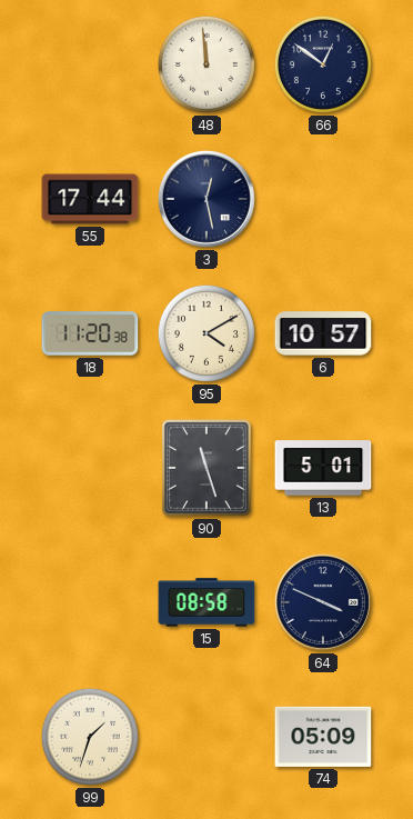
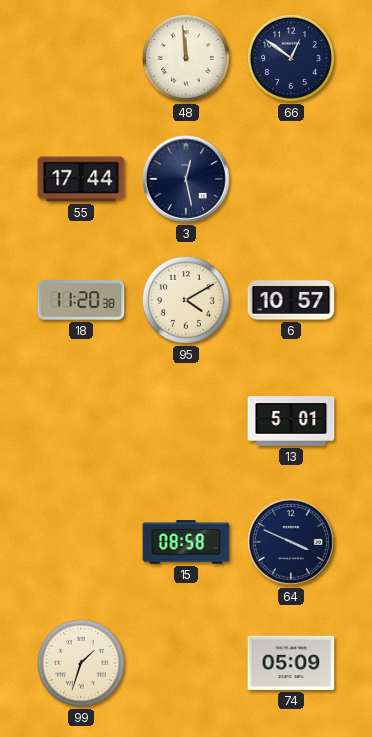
90: 11:27 -> none
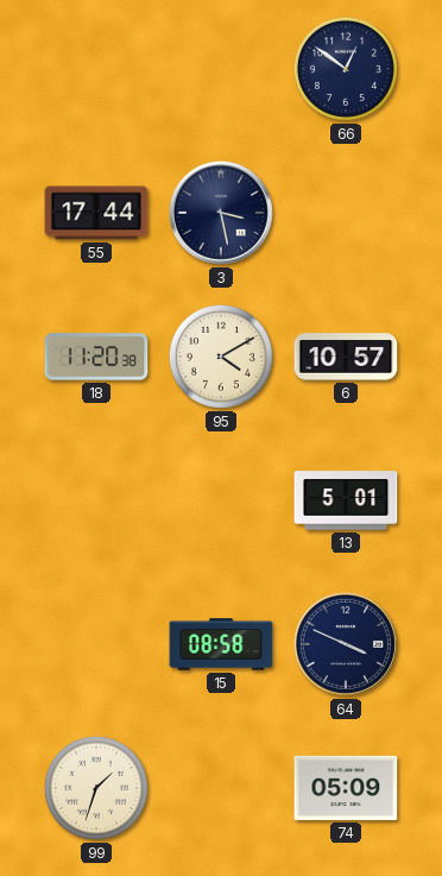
48: 11:59 -> none
3: 12:28 -> 3:28
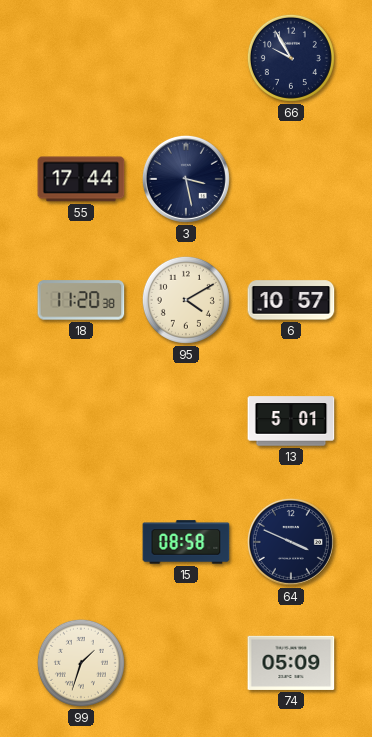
66: 12:51 -> 9:55
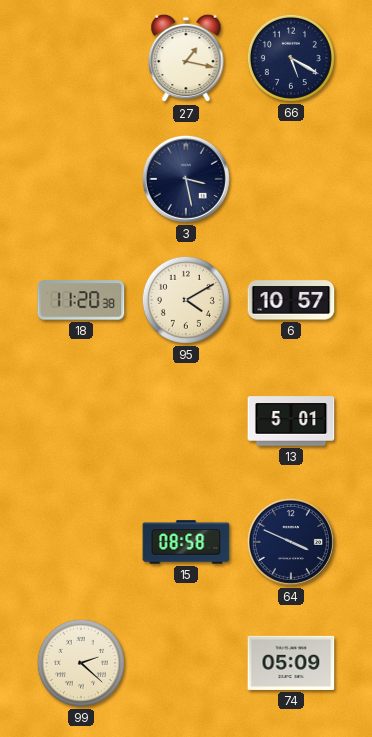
27: none -> 1:17
66: 9:55 -> 5:20
55: 17:44 -> none
99: 1:33 -> 2:22
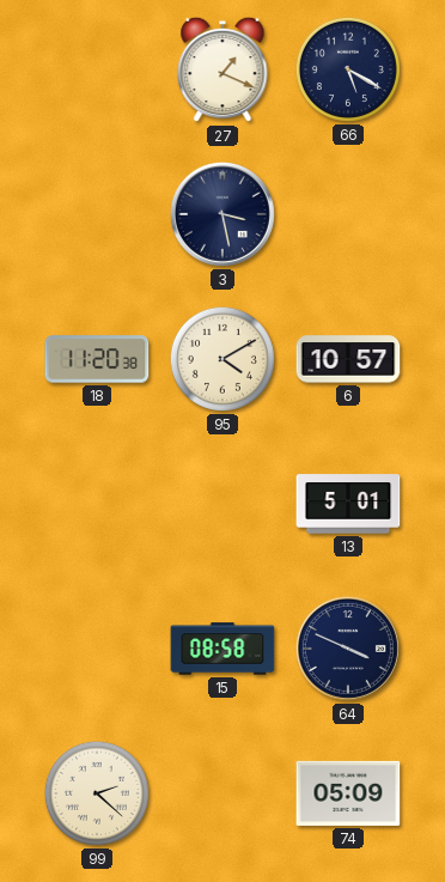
27: 1:17 -> 1:19
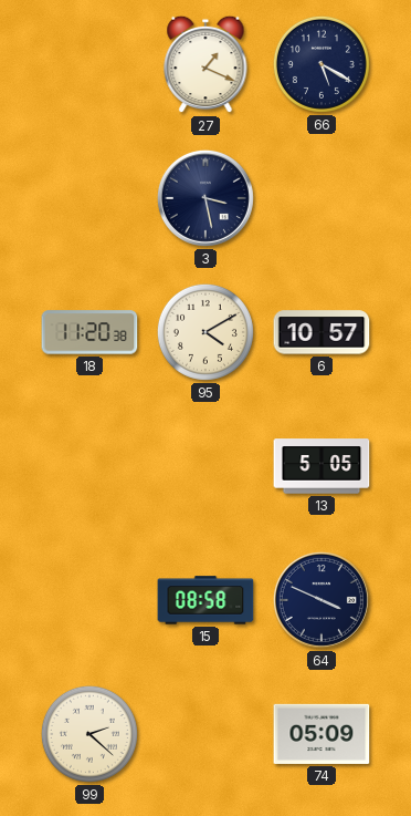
13: 5:01 -> 5:05
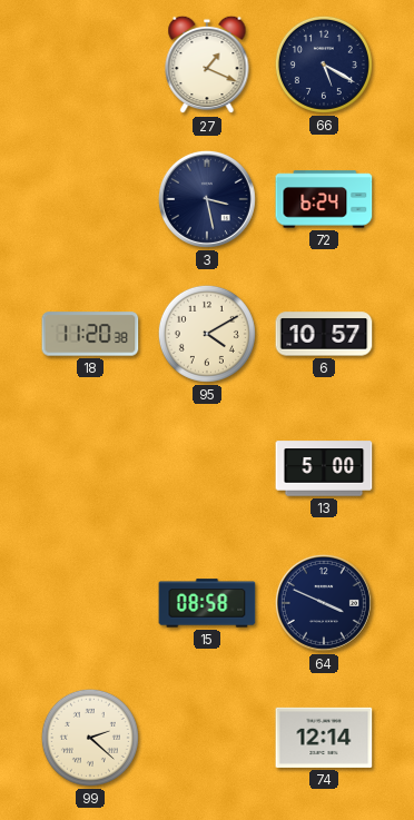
72: none -> 6:24
13: 5:05 -> 5:00
74: 05:09 -> 12:14
